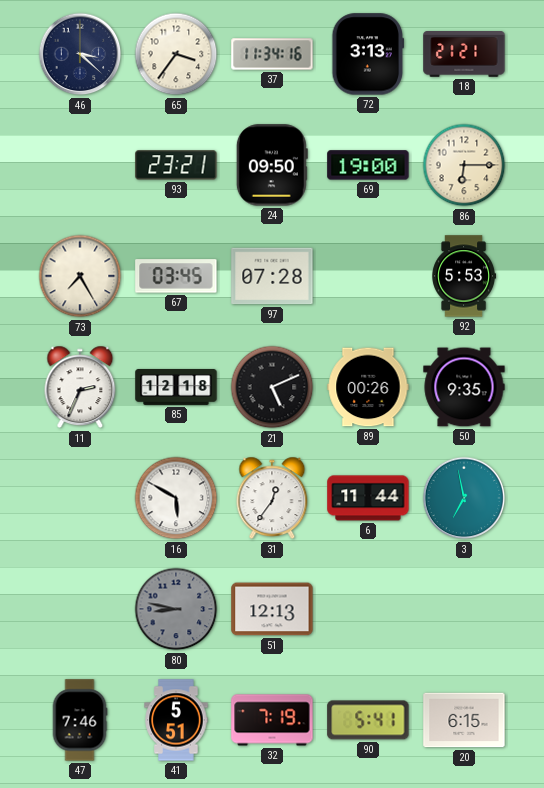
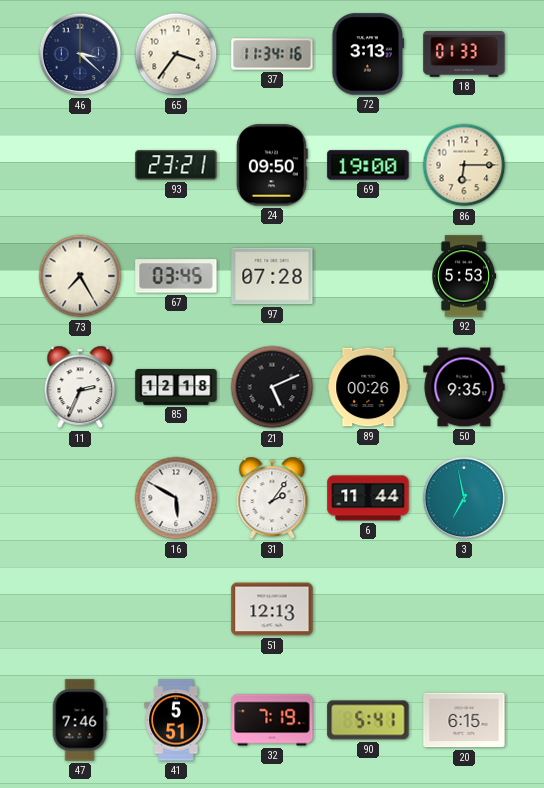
18: 21:21 -> 01:33
31: 12:36 -> 2:06
80: 8:47 -> none
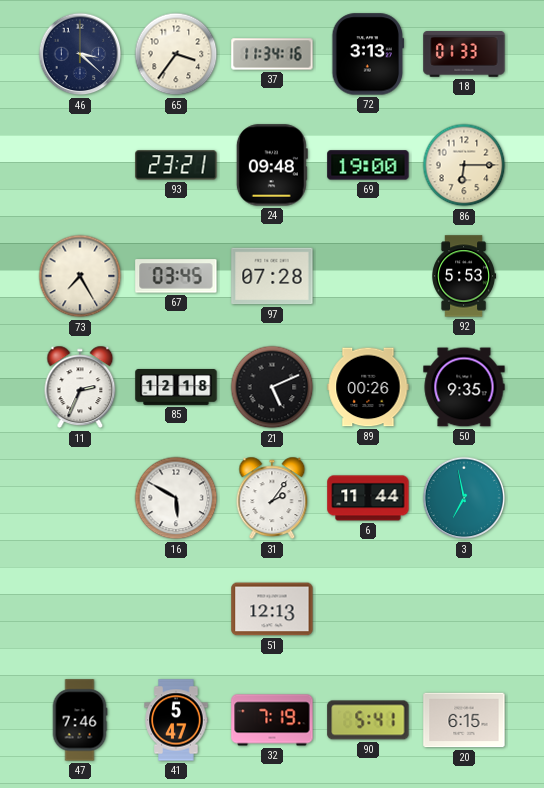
24: 09:50 -> 09:48
41: 5:51 -> 5:47
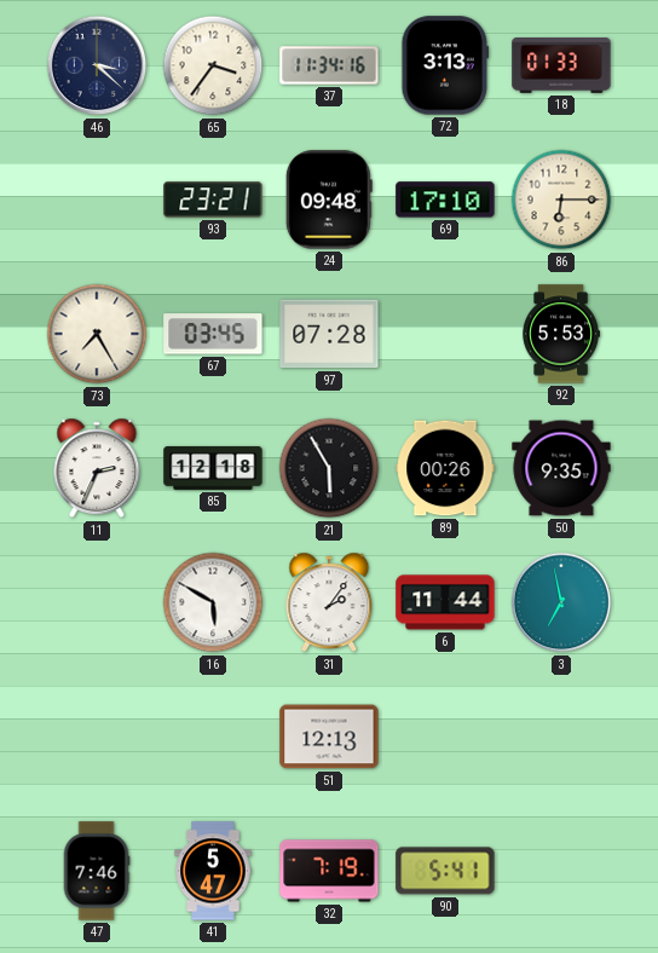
69: 19:00 -> 17:10
21: 5:11 -> 5:55
20: 6:15 -> none
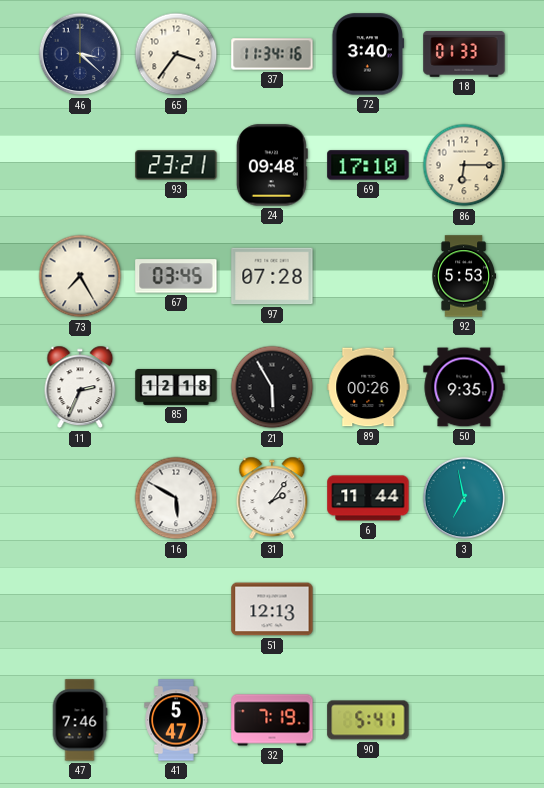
72: 3:13 -> 3:40
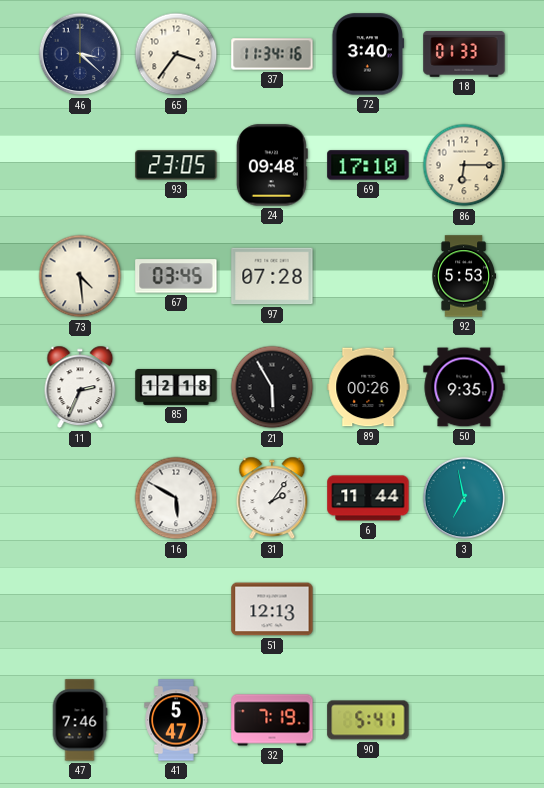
93: 23:21 -> 23:05
73: 7:25 -> 4:29
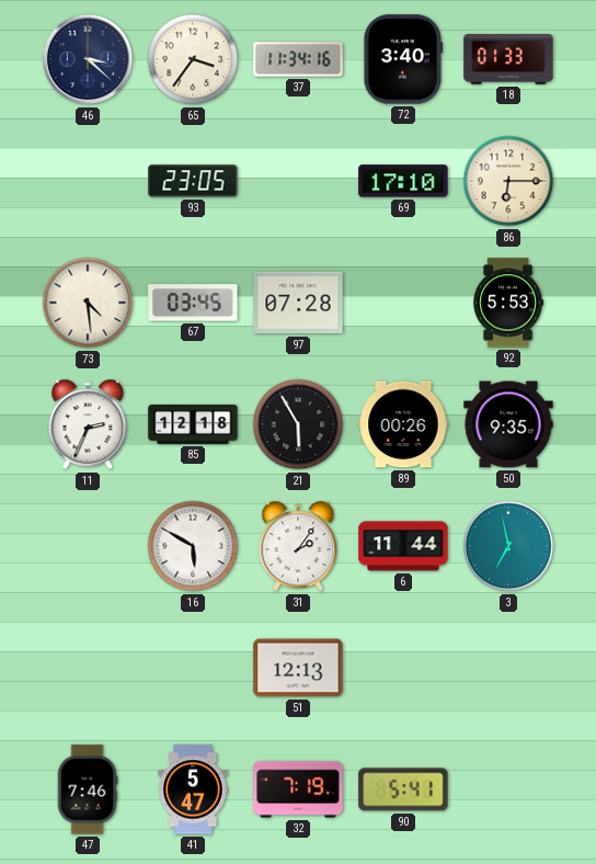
24: 09:48 -> none
